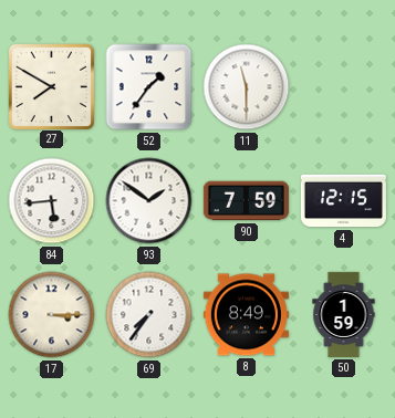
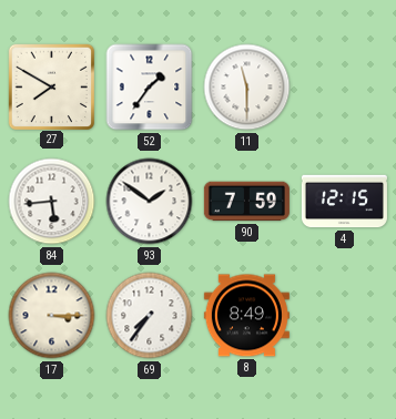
50: 1:59 -> none
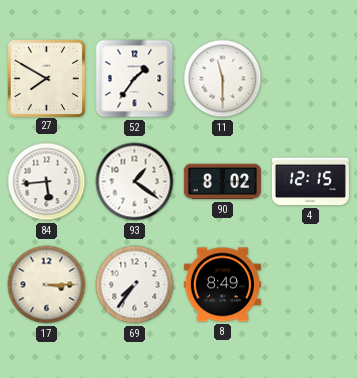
93: 1:51 -> 1:21
90: 7:59 -> 8:02
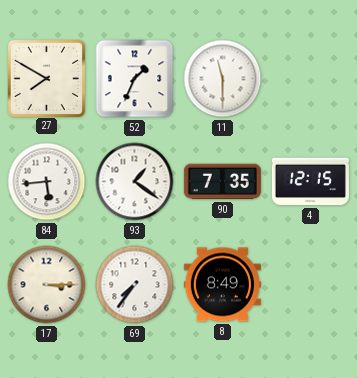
52: 1:36 -> 1:34
90: 8:02 -> 7:35
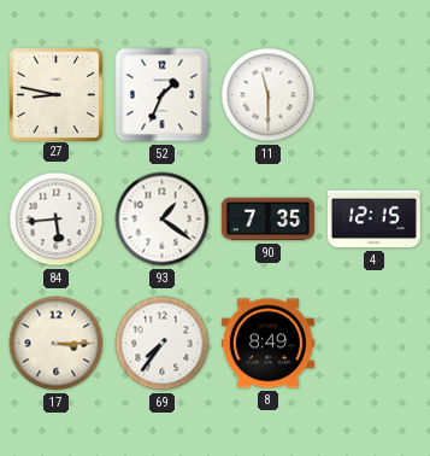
27: 7:50 -> 8:47
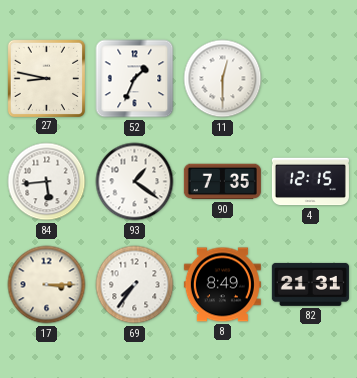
11: 11:30 -> 12:30
82: none -> 21:31
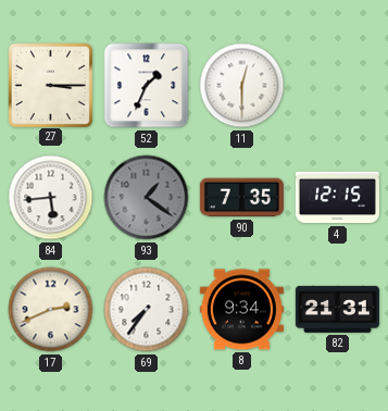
27: 8:47 -> 3:15
93 dial: white -> grey
17: 3:15 -> 2:41
8: 8:49 -> 9:34
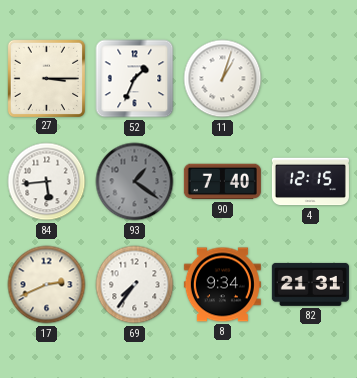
11: 12:30 -> 1:03
90: 7:35 -> 7:40
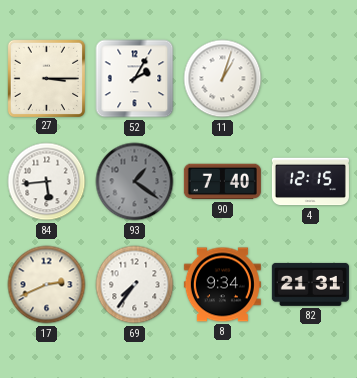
52: 1:34 -> 2:05
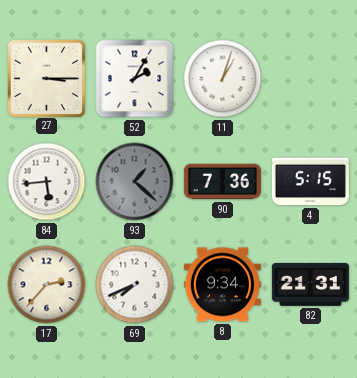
93: 1:21 -> 1:22
90: 7:40 -> 7:36
4: 12:15 -> 5:15
17: 2:41 -> 2:37
69: 7:36 -> 7:41
